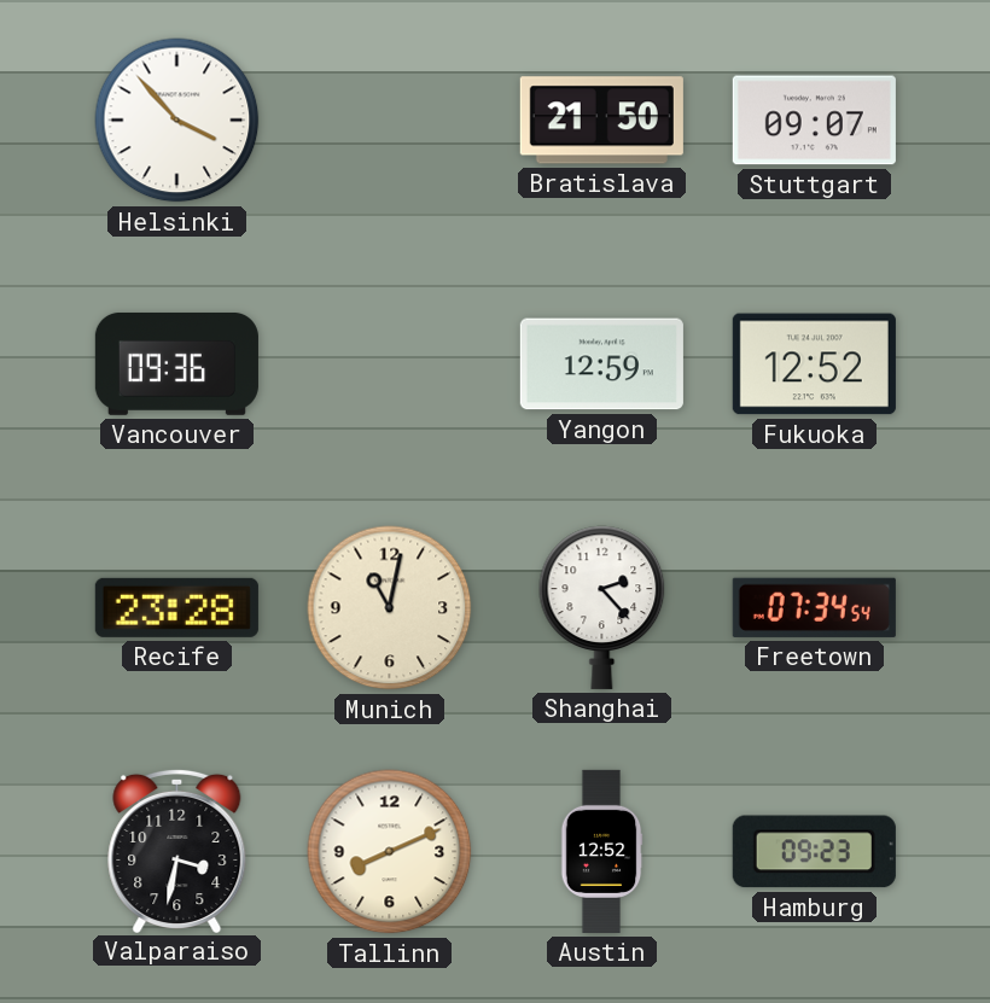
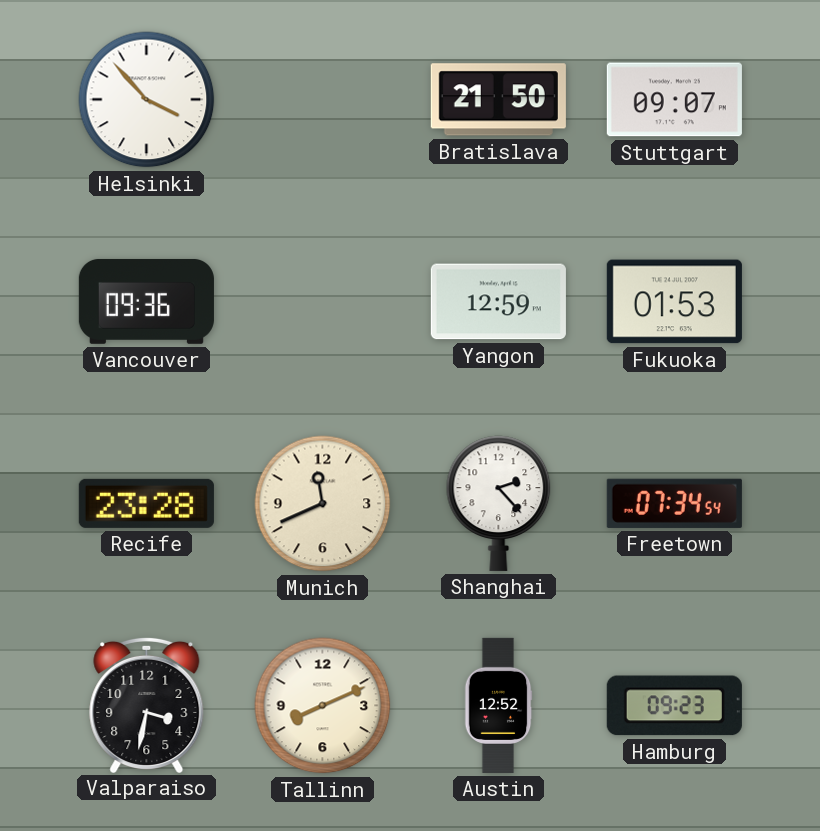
Fukuoka: 12:52 -> 01:53
Munich: 11:02 -> 11:41
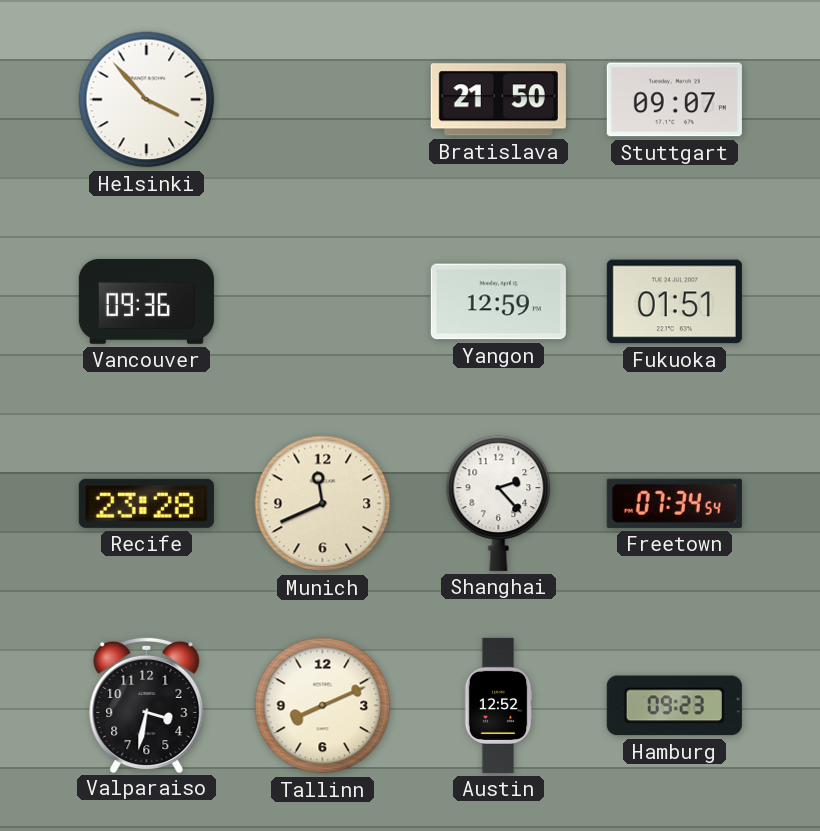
Fukuoka: 01:53 -> 01:51
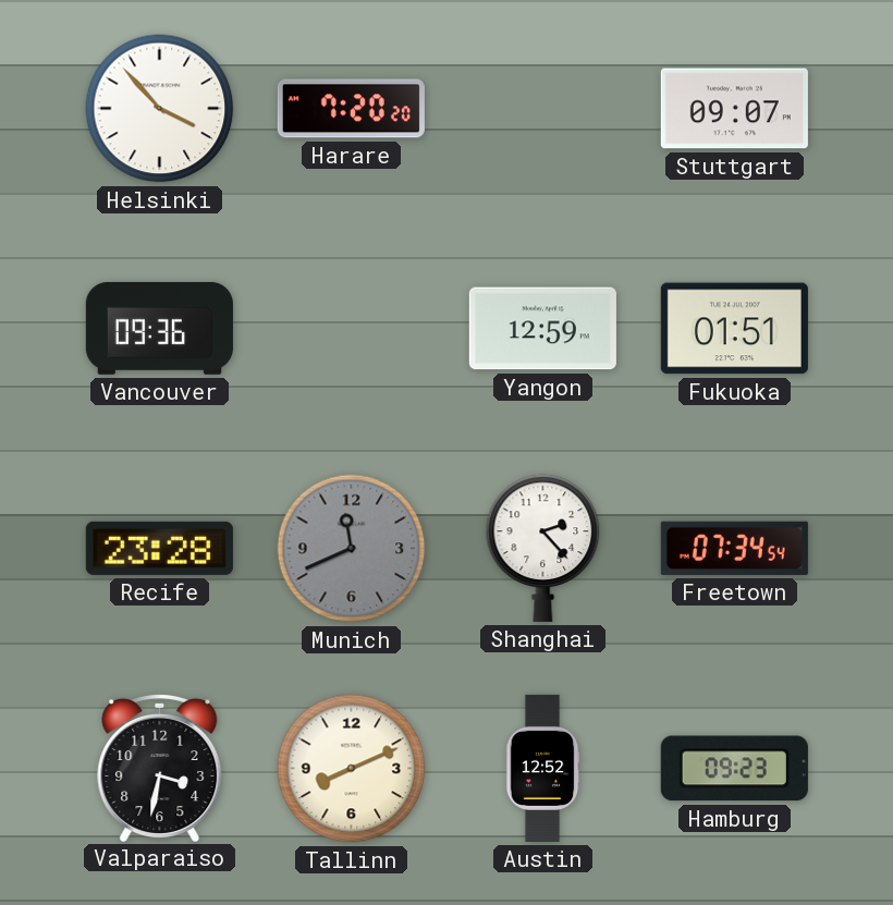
Harare: none -> 7:20
Bratislava: 21:50 -> none
Munich dial: cream -> grey
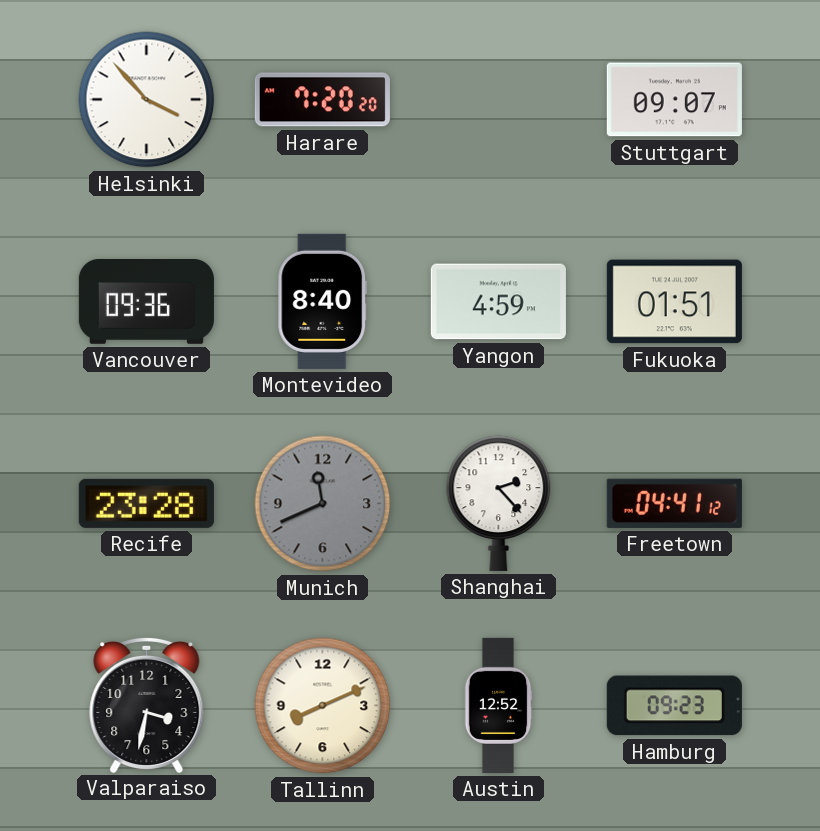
Montevideo: none -> 8:40
Yangon: 12:59 -> 4:59
Freetown: 07:34 -> 04:41
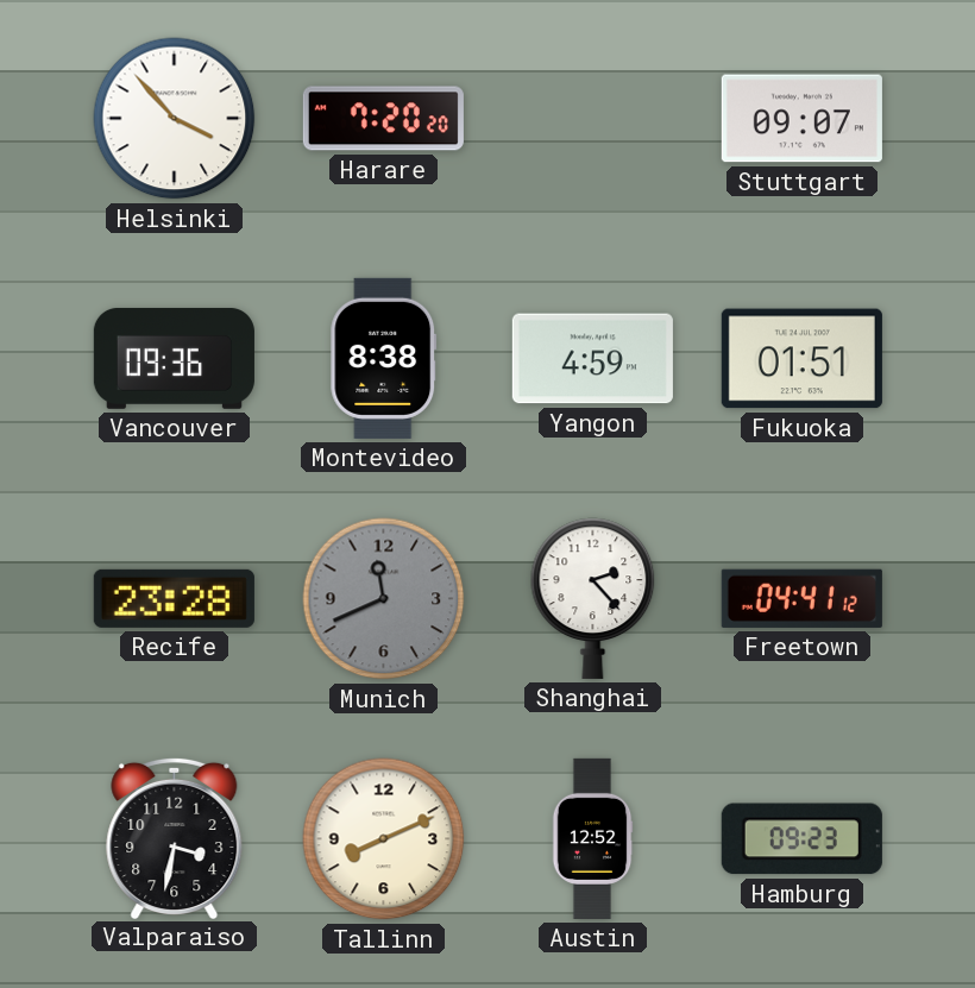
Montevideo: 8:40 -> 8:38
